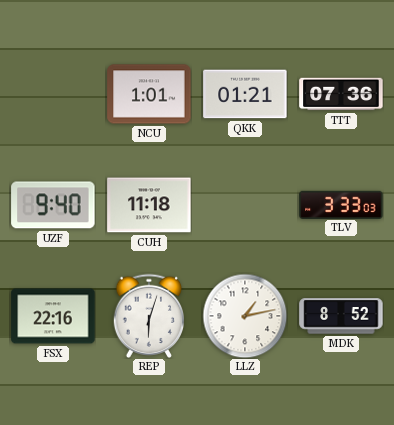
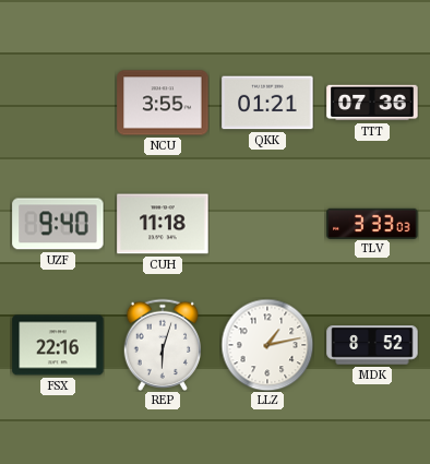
NCU: 1:01 -> 3:55
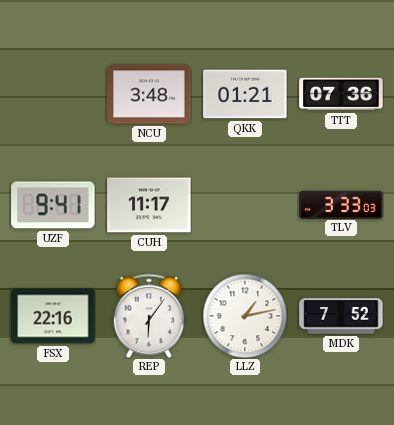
NCU: 3:55 -> 3:48
UZF: 9:40 -> 9:41
CUH: 11:18 -> 11:17
REP: 6:03 -> 6:06
MDK: 8:52 -> 7:52
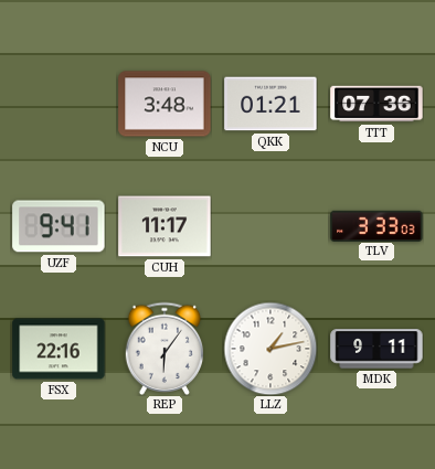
MDK: 7:52 -> 9:11
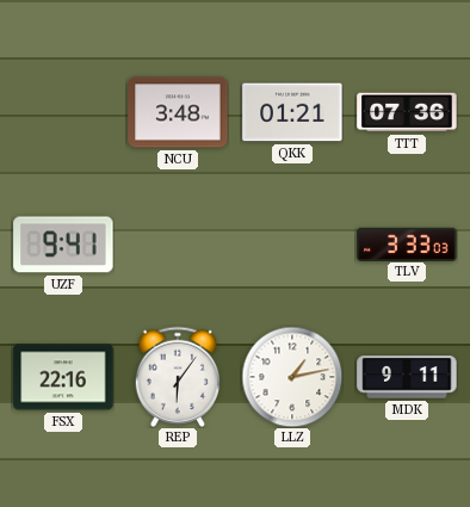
CUH: 11:17 -> none
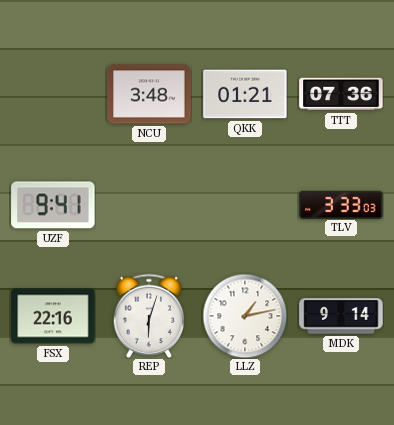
REP: 6:06 -> 6:03
MDK: 9:11 -> 9:14
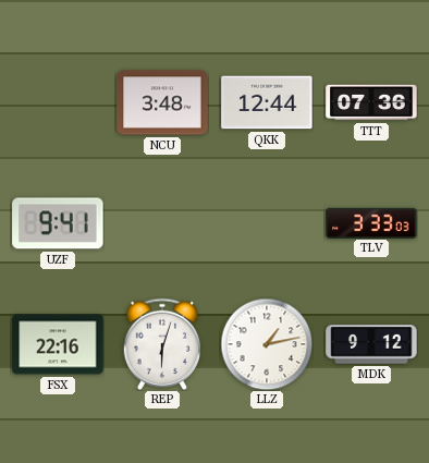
QKK: 01:21 -> 12:44
MDK: 9:14 -> 9:12
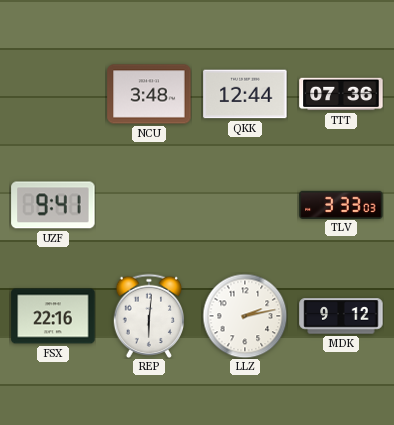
REP: 6:03 -> 6:01
LLZ: 1:13 -> 2:13
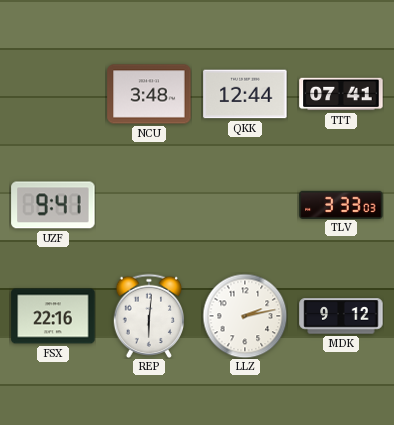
TTT: 07:36 -> 07:41
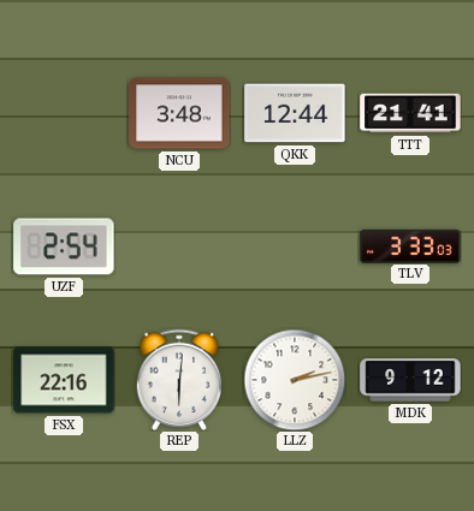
TTT: 07:41 -> 21:41
UZF: 9:41 -> 2:54
